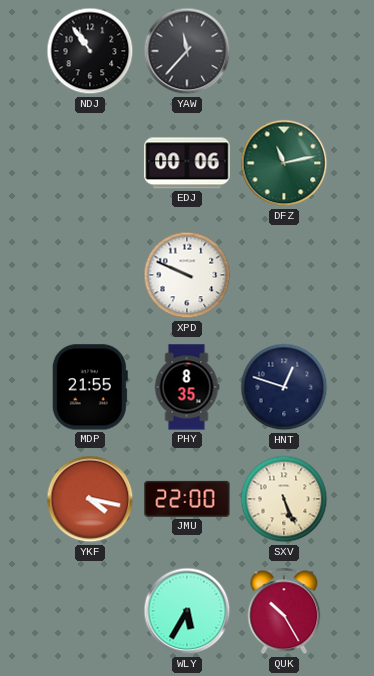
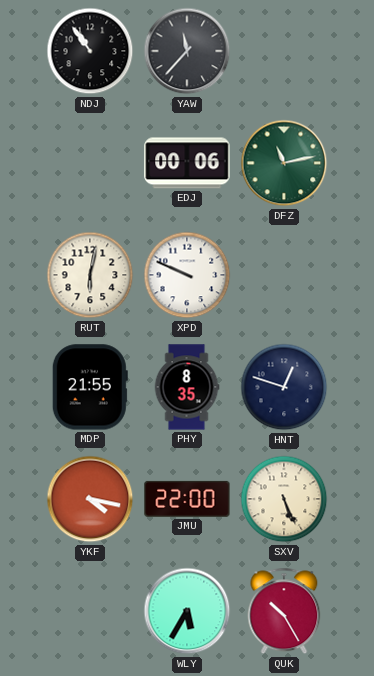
RUT: none -> 6:02
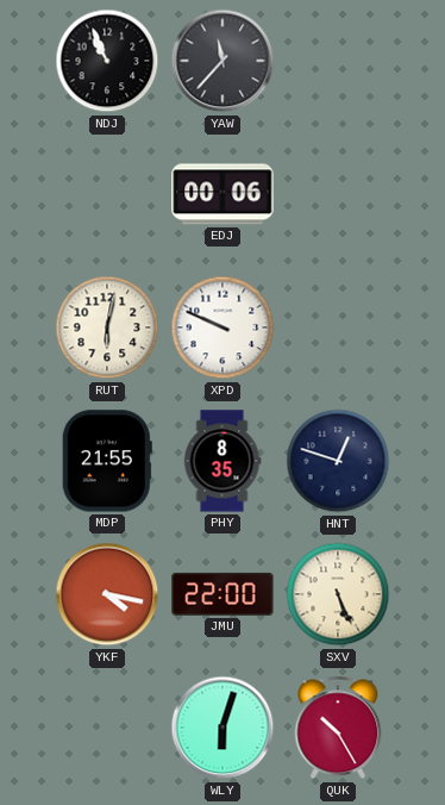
NDJ: 10:54 -> 10:56
DFZ: 11:13 -> none
WLY: 5:35 -> 6:03
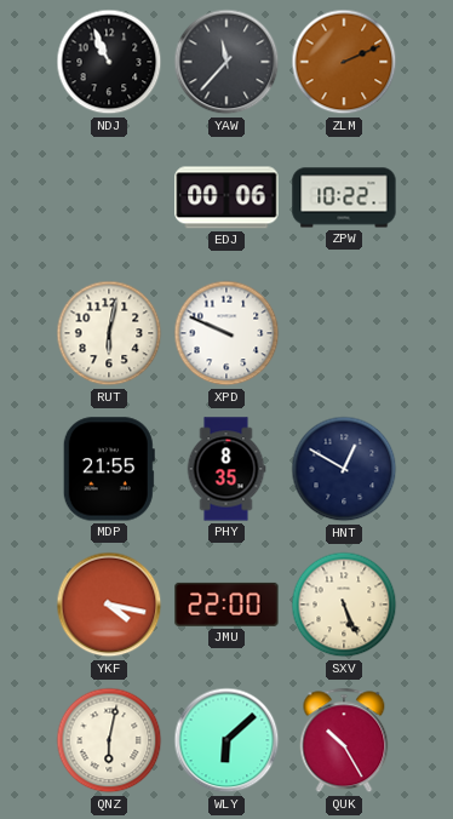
ZLM: none -> 2:11
ZPW: none -> 10:22
HNT: 12:48 -> 12:50
QNZ: none -> 6:02
WLY: 6:03 -> 6:08
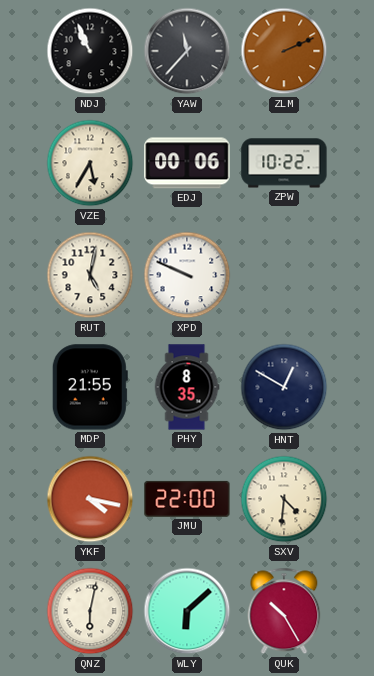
VZE: none -> 5:35
RUT: 6:02 -> 5:02
SXV: 5:26 -> 4:31
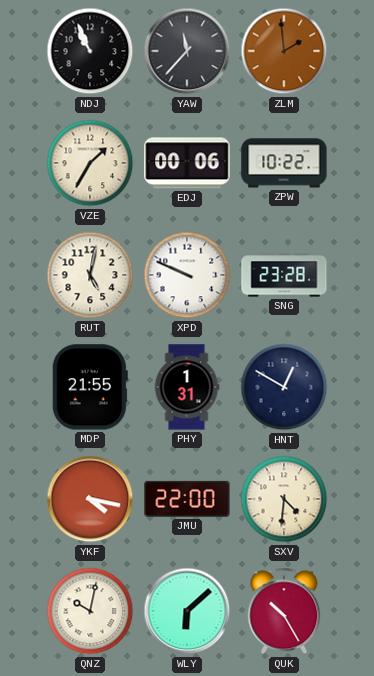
ZLM: 2:11 -> 1:59
VZE: 5:35 -> 1:35
SNG: none -> 23:28
PHY: 8:35 -> 1:31
QNZ: 6:02 -> 10:02
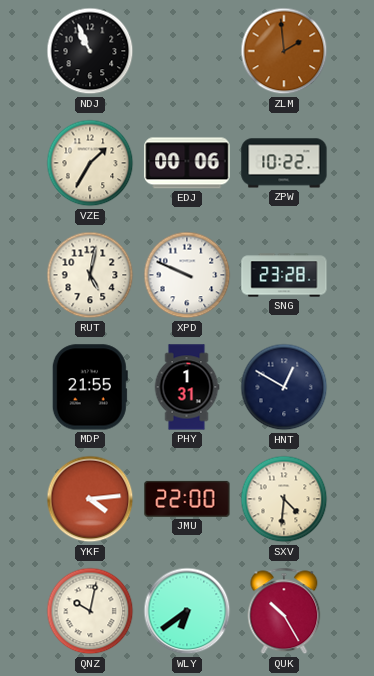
YAW: 11:37 -> none
YKF: 4:17 -> 4:14
WLY: 6:08 -> 6:39
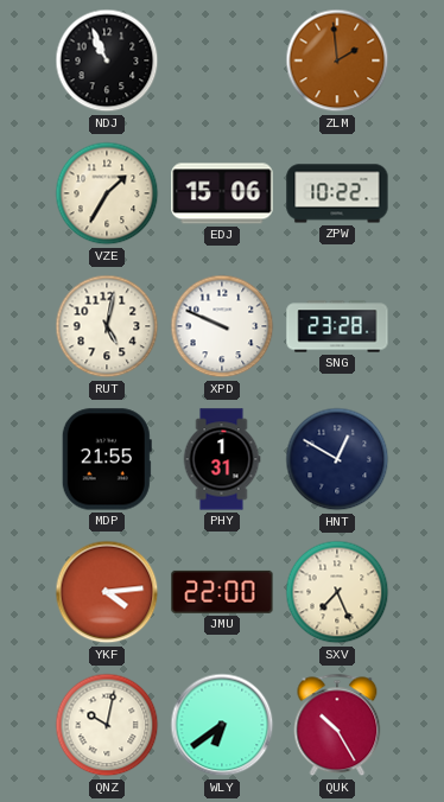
EDJ: 00:06 -> 15:06
SXV: 4:31 -> 7:26
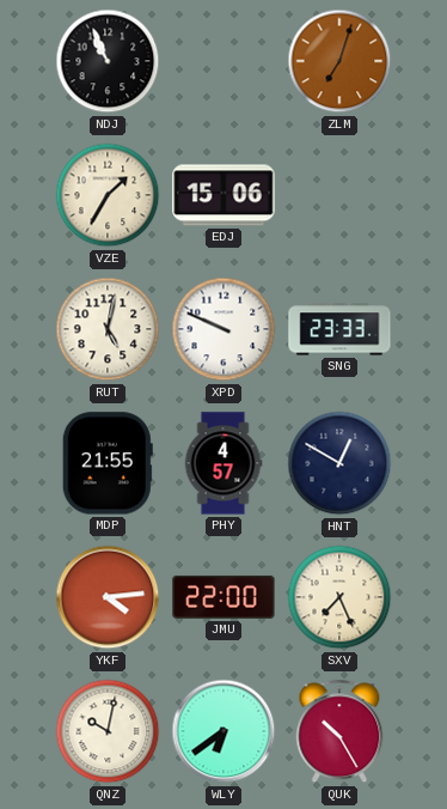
ZLM: 1:59 -> 7:03
ZPW: 10:22 -> none
SNG: 23:28 -> 23:33
PHY: 1:31 -> 4:57
